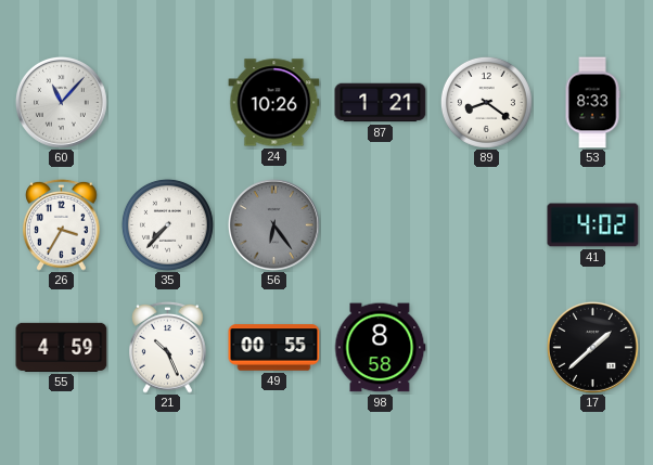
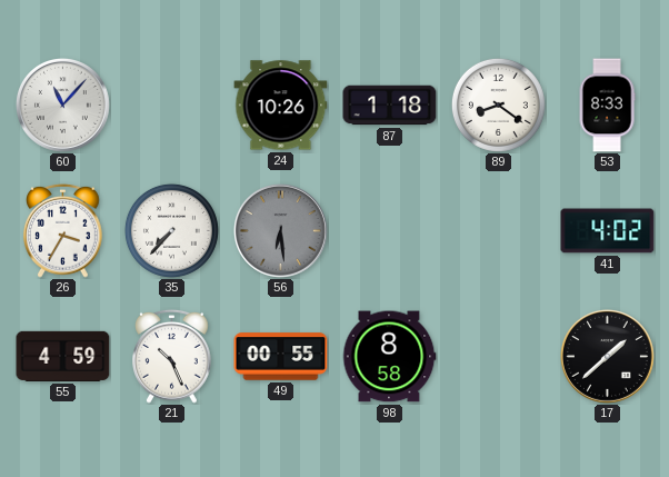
87: 1:21 -> 1:18
56: 6:24 -> 6:29
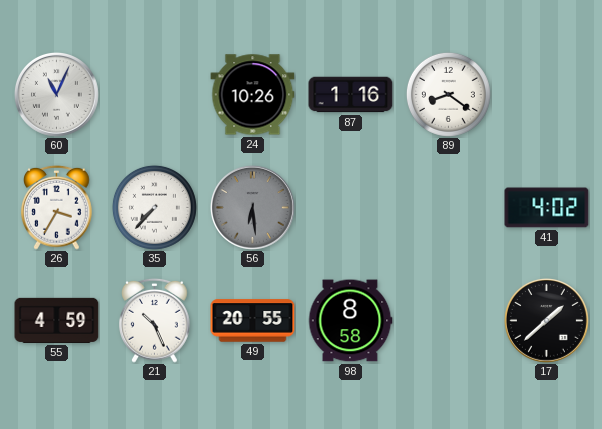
60: 11:07 -> 11:04
87: 1:18 -> 1:16
53: 8:33 -> none
49: 00:55 -> 20:55
